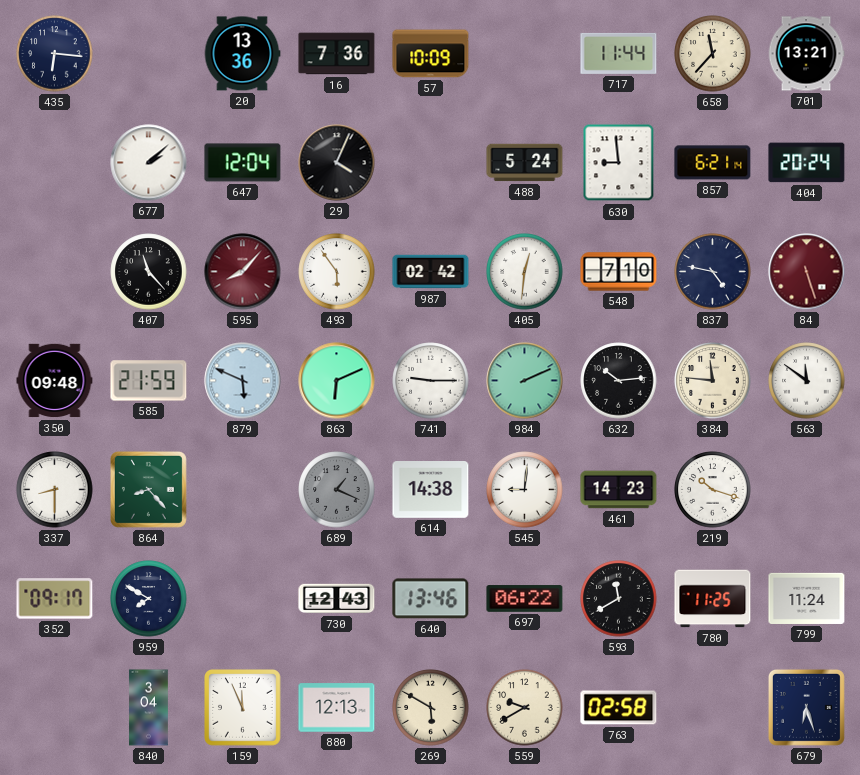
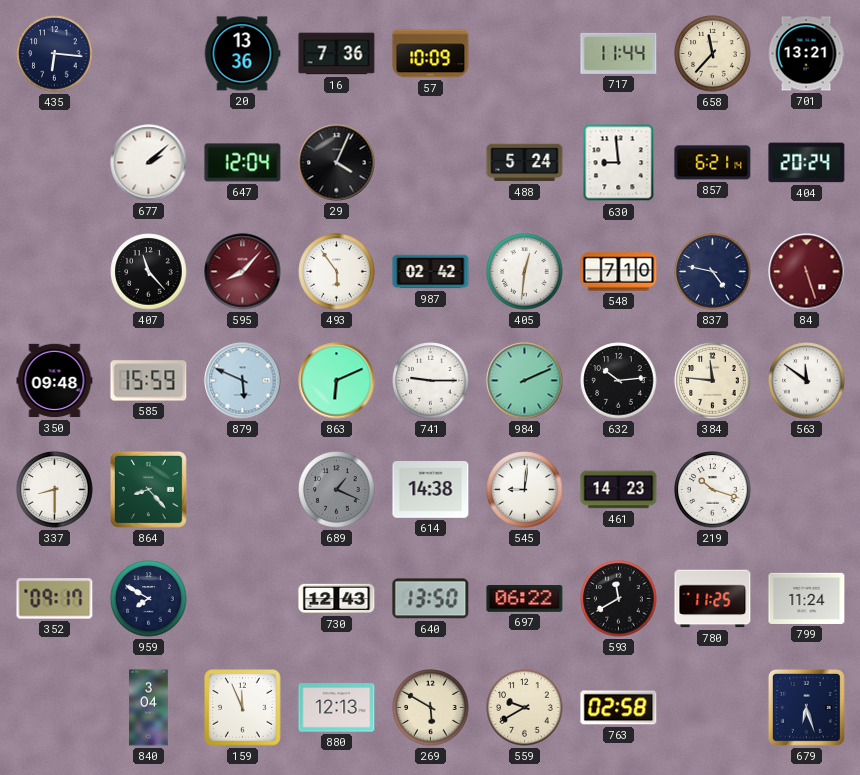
585: 21:59 -> 15:59
640: 13:46 -> 13:50
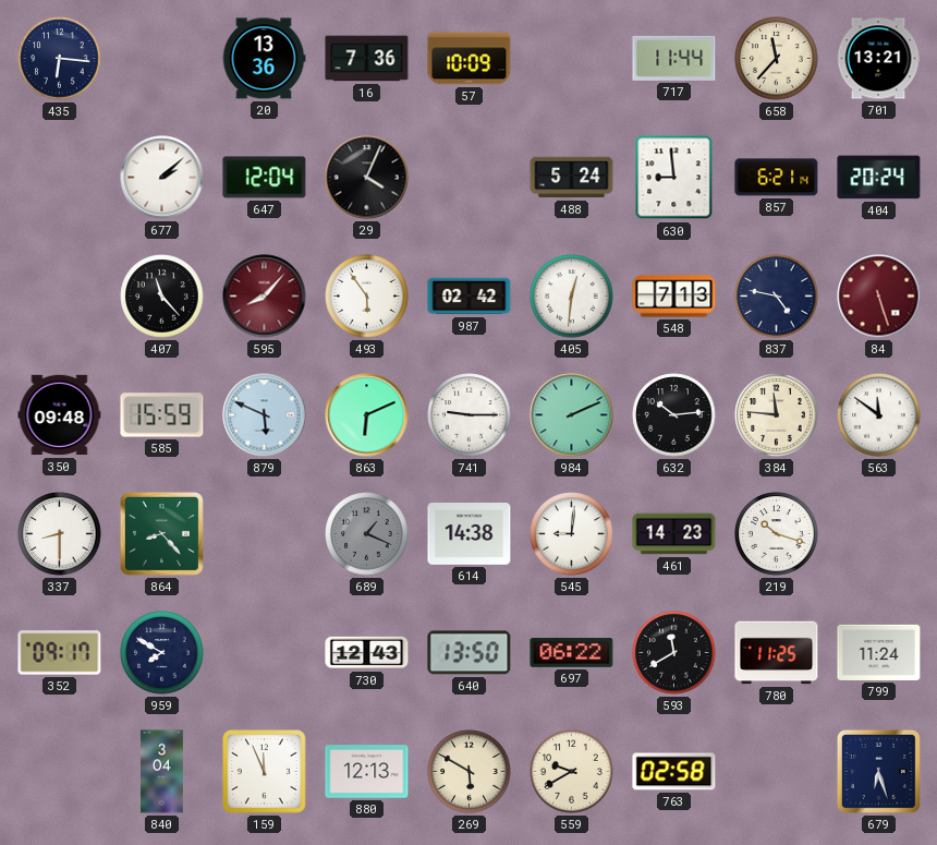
548: 7:10 -> 7:13
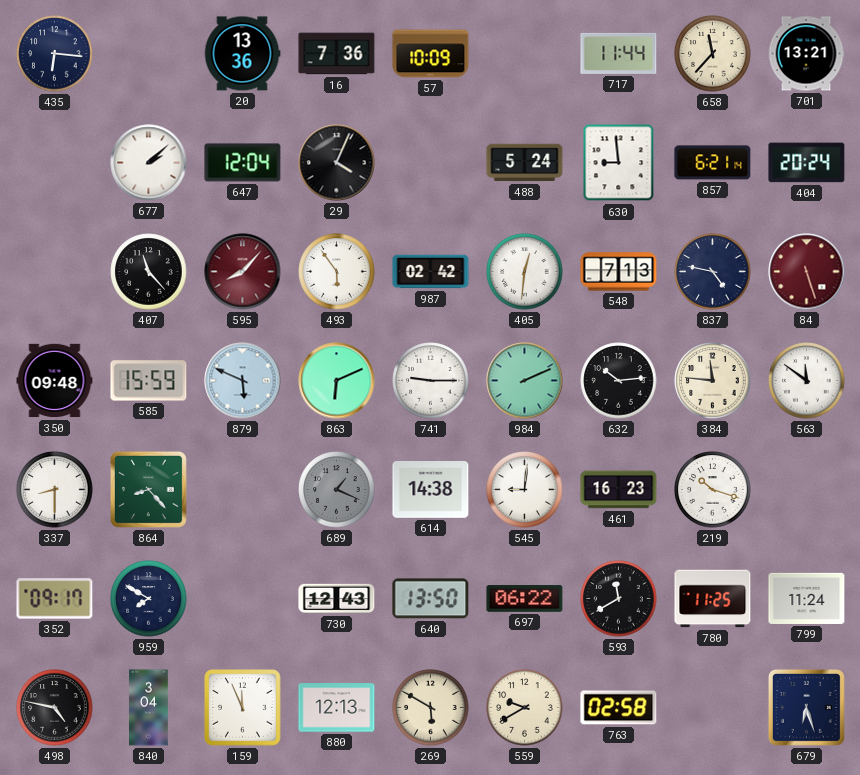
461: 14:23 -> 16:23
498: none -> 4:47
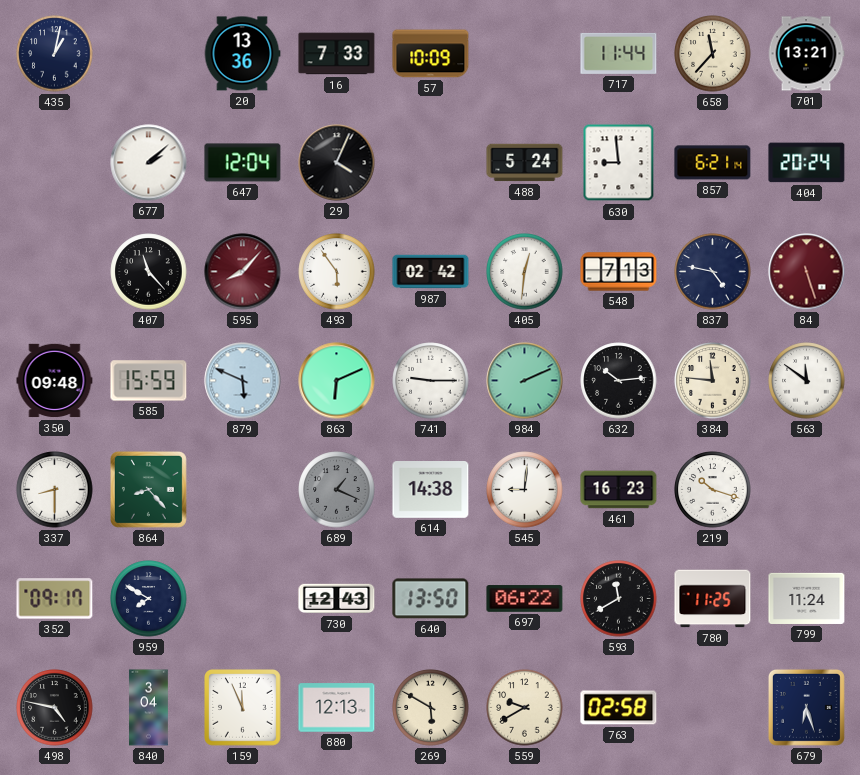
435: 6:16 -> 1:02
16: 7:36 -> 7:33
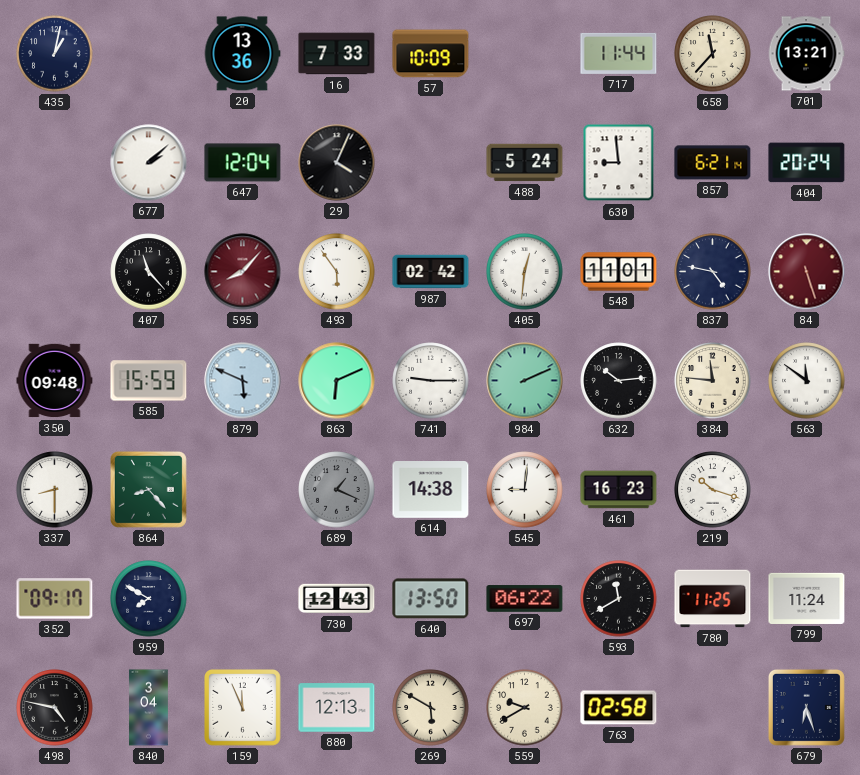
548: 7:13 -> 11:01
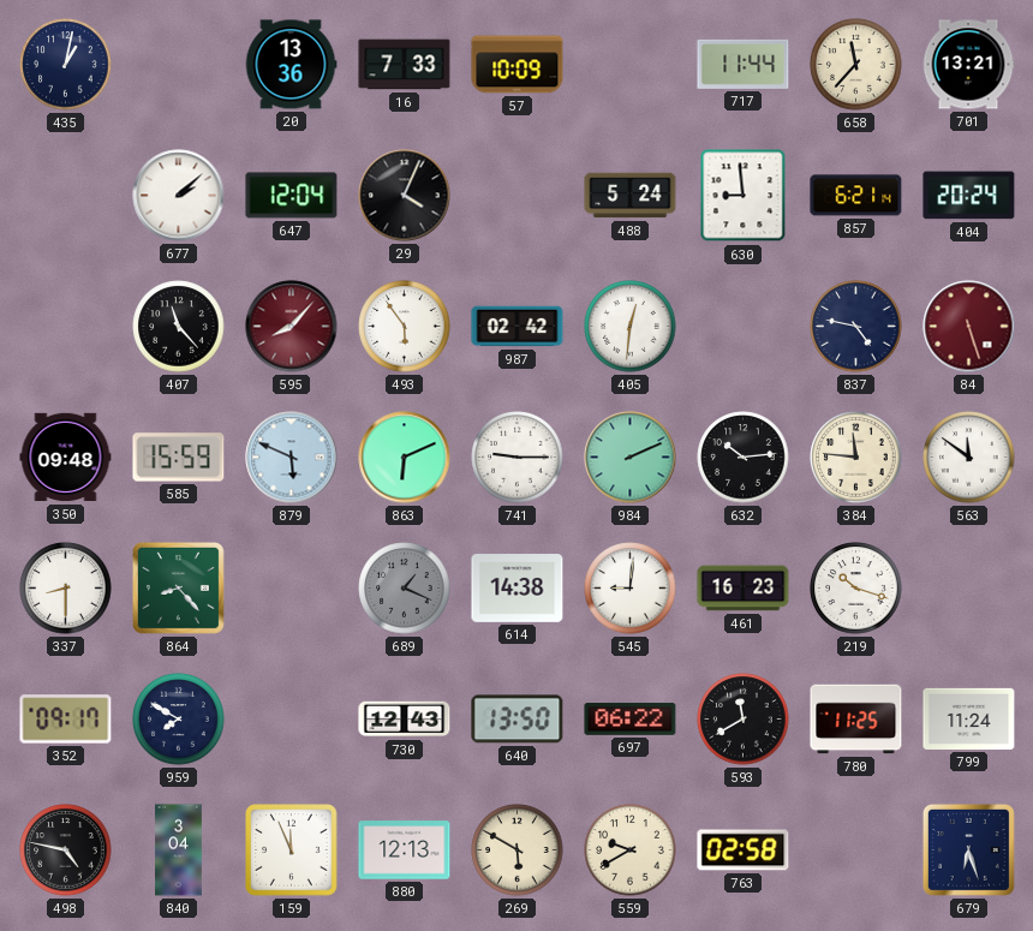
548: 11:01 -> none
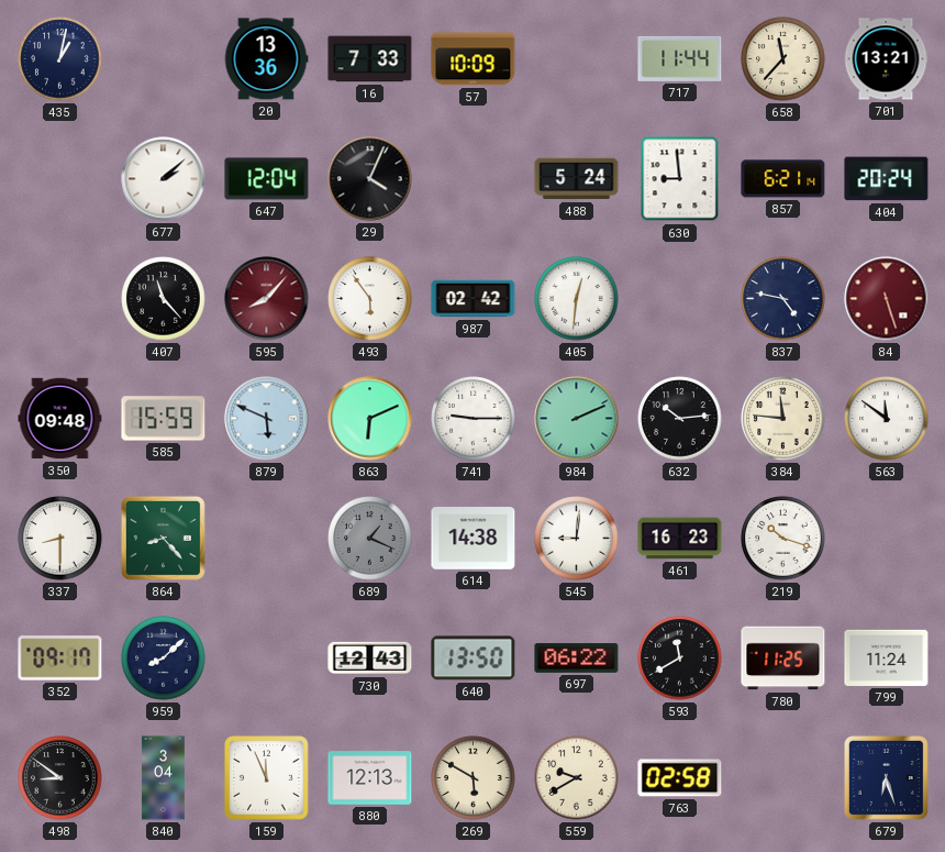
959: 7:50 -> 8:08
498: 4:47 -> 8:51
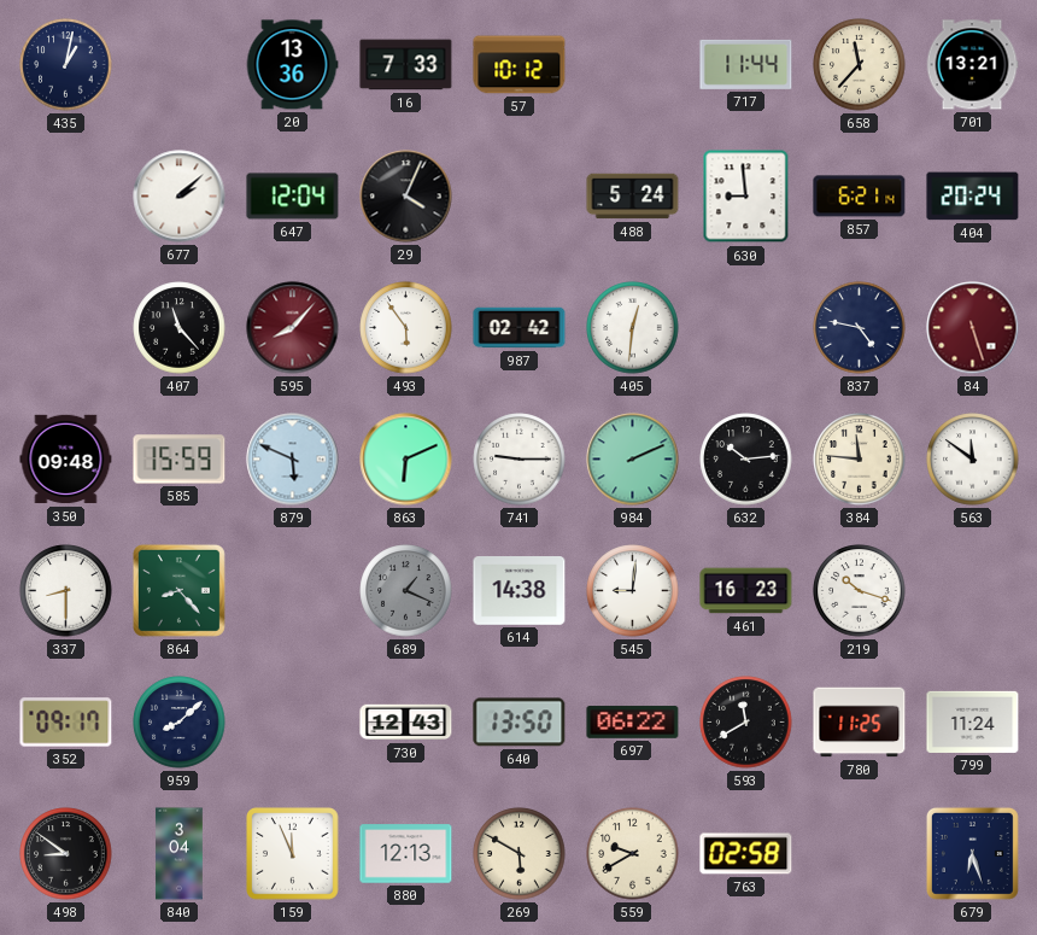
57: 10:09 -> 10:12
